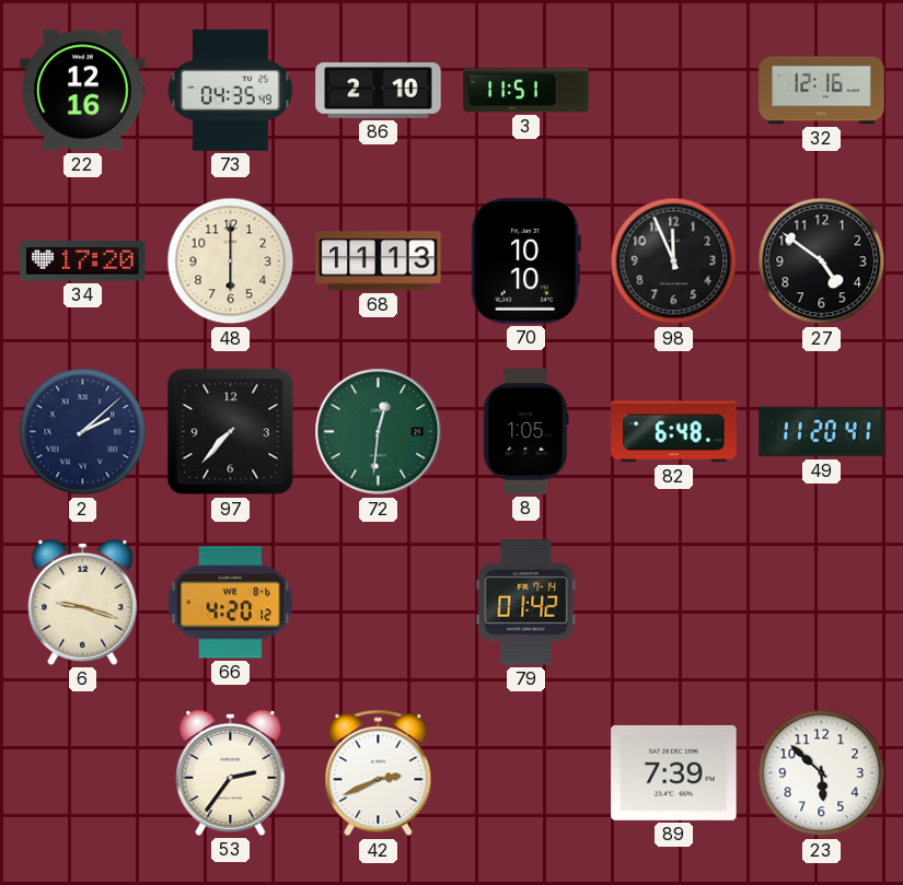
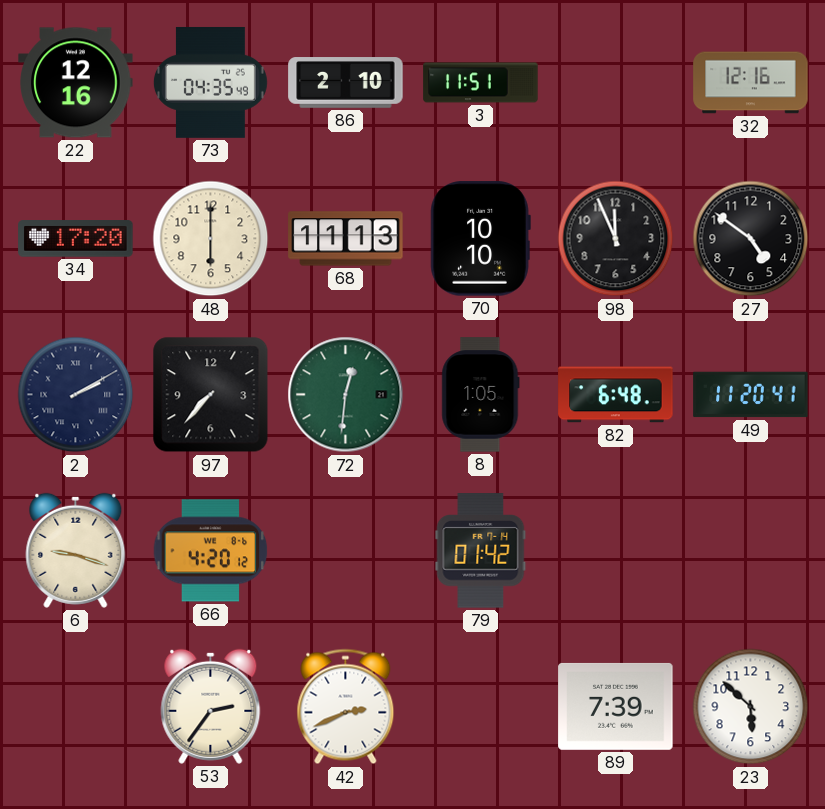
2: 2:08 -> 2:10
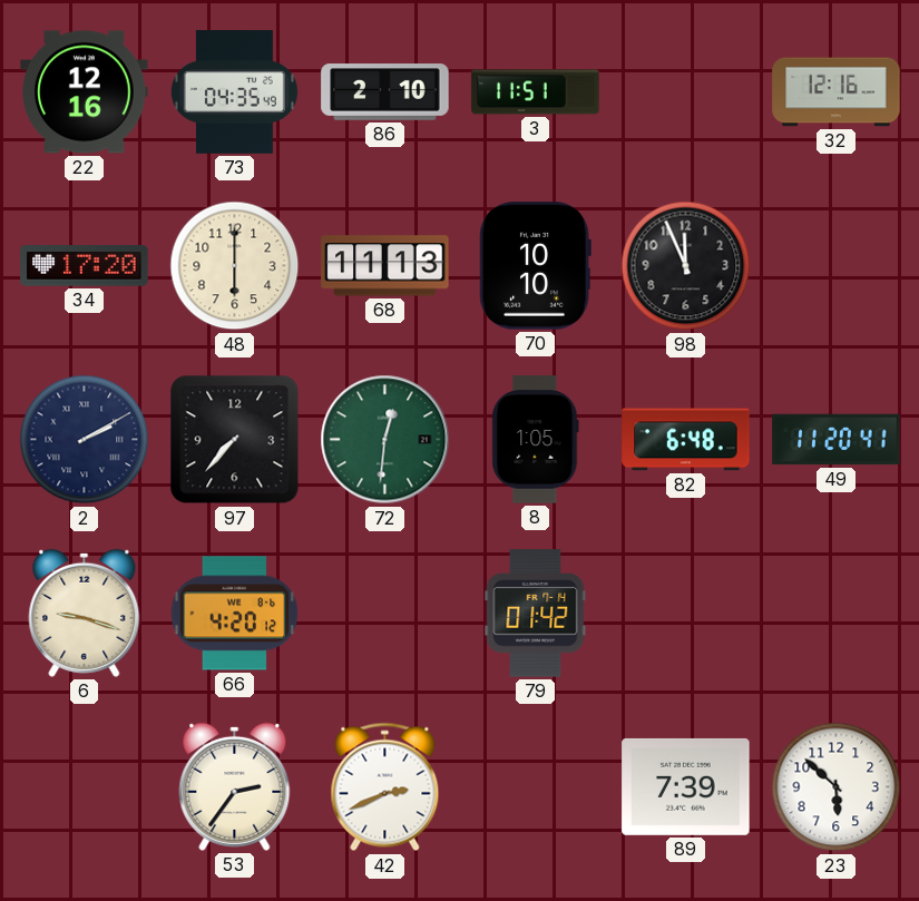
27: 4:51 -> none
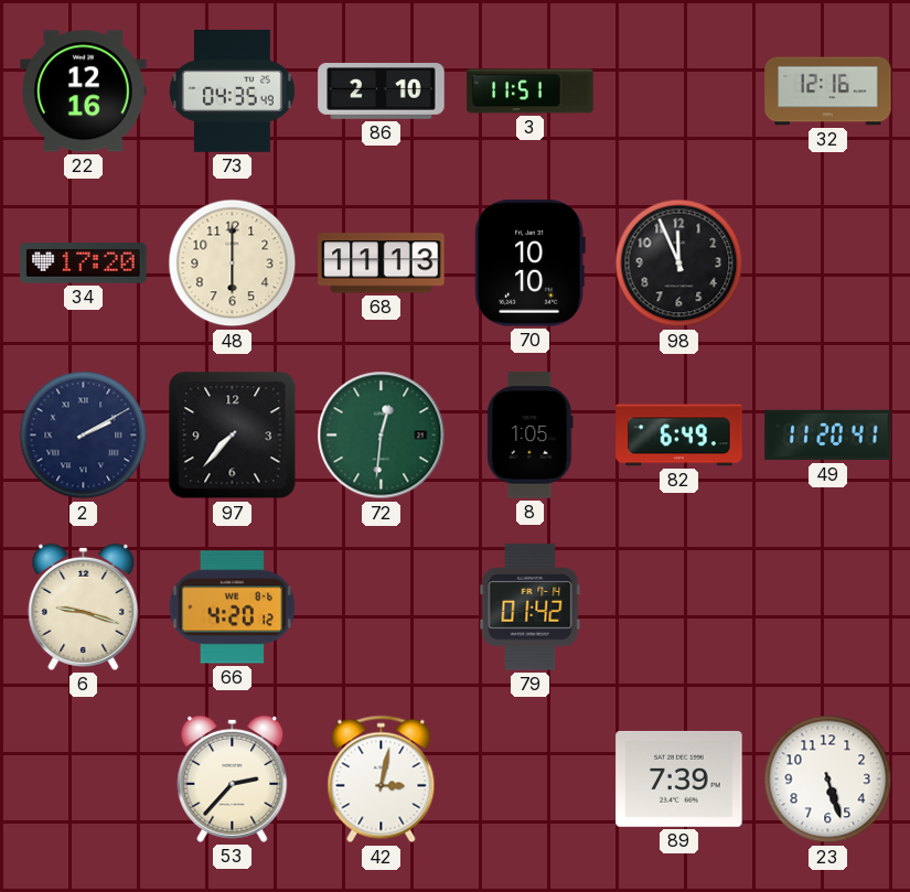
82: 6:48 -> 6:49
53: 2:36 -> 2:37
42: 2:41 -> 3:02
23: 5:52 -> 5:27
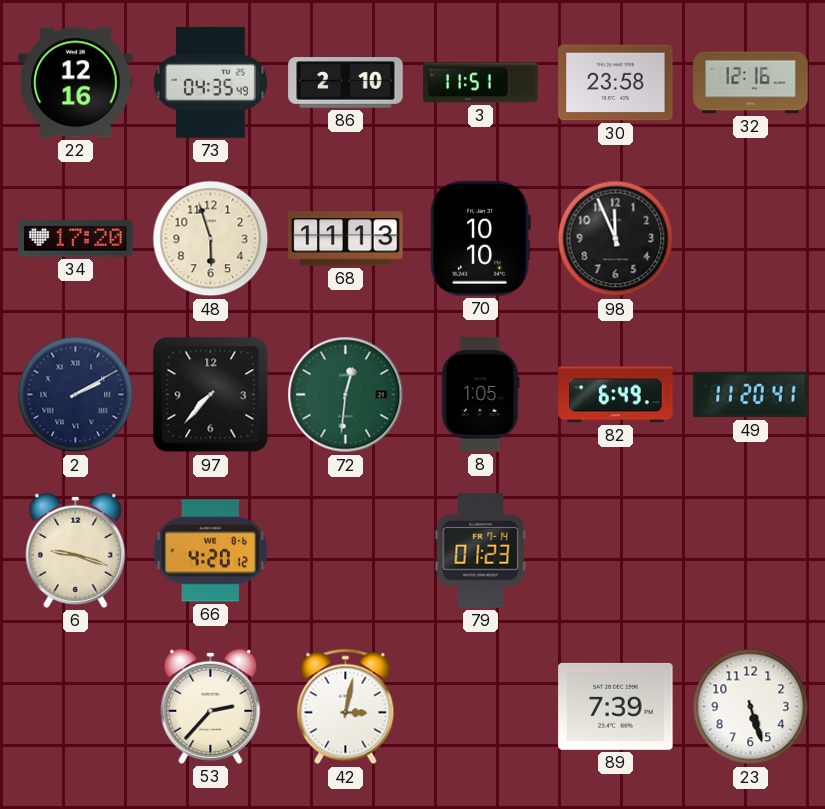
30: none -> 23:58
48: 6:00 -> 5:57
79: 01:42 -> 01:23
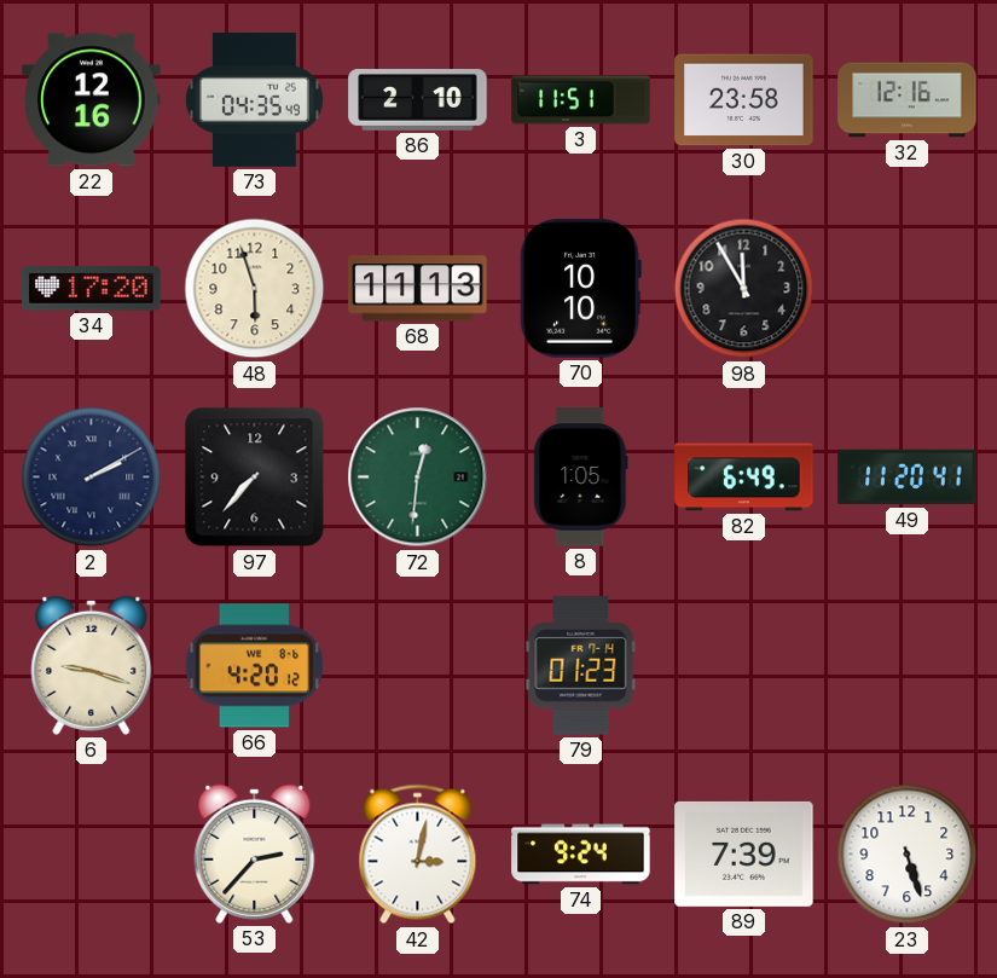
98: 11:56 -> 11:55
74: none -> 9:24
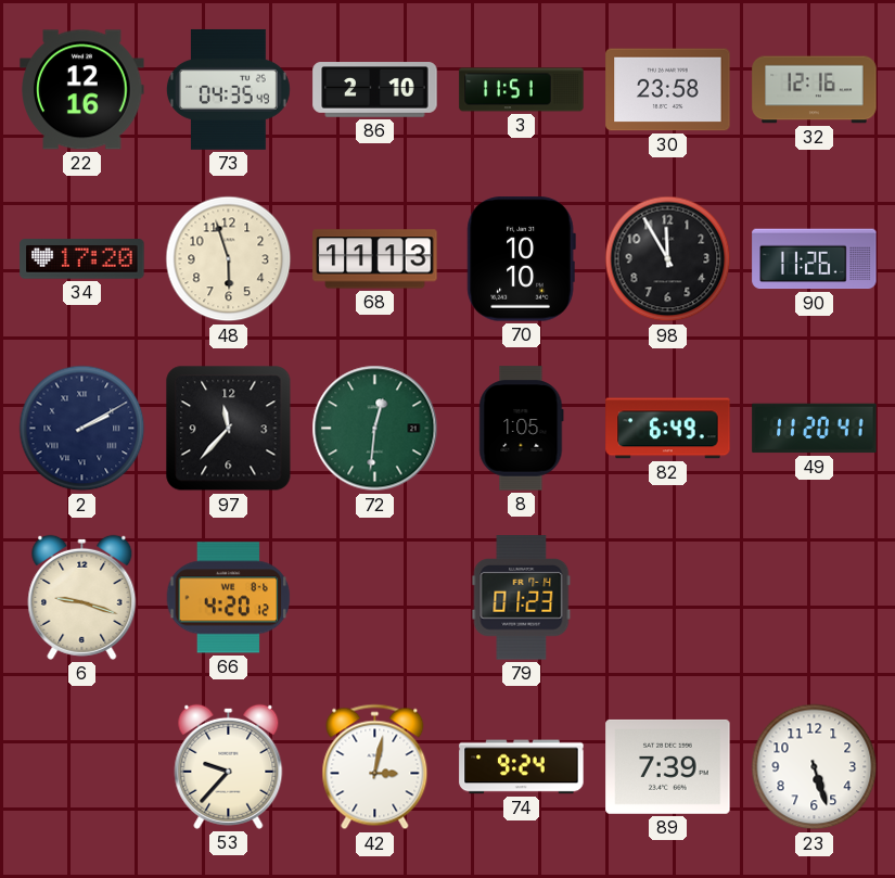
90: none -> 11:26
97: 7:37 -> 11:37
53: 2:37 -> 9:37
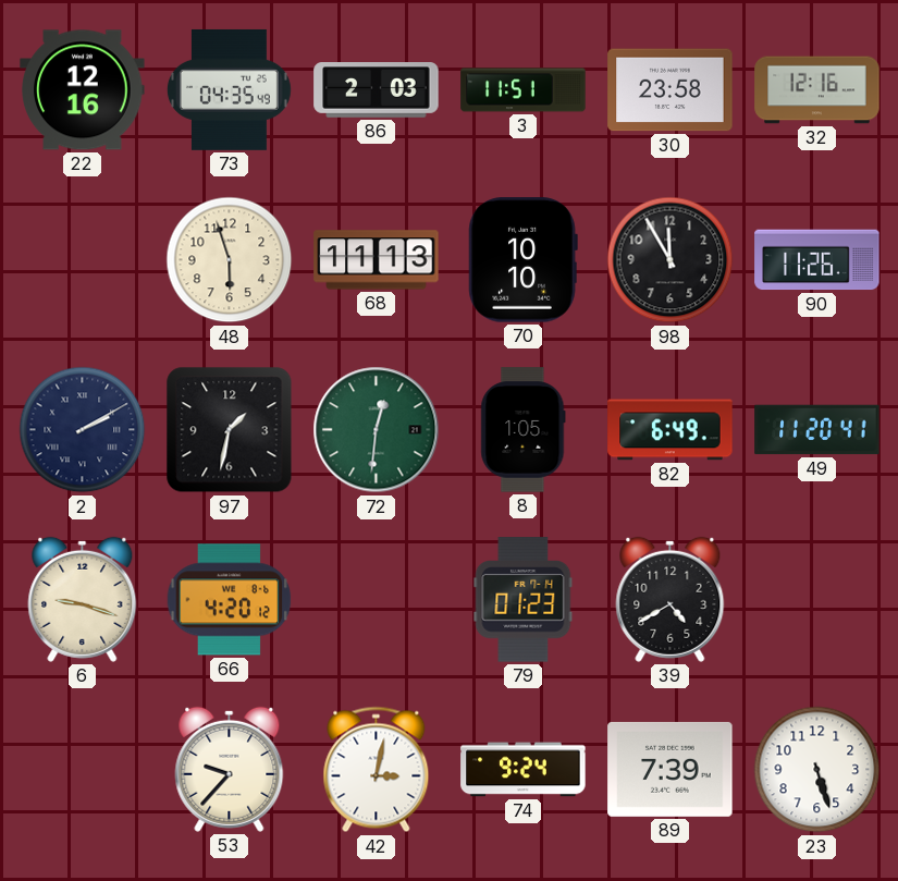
86: 2:10 -> 2:03
34: 17:20 -> none
97: 11:37 -> 1:32
39: none -> 4:40
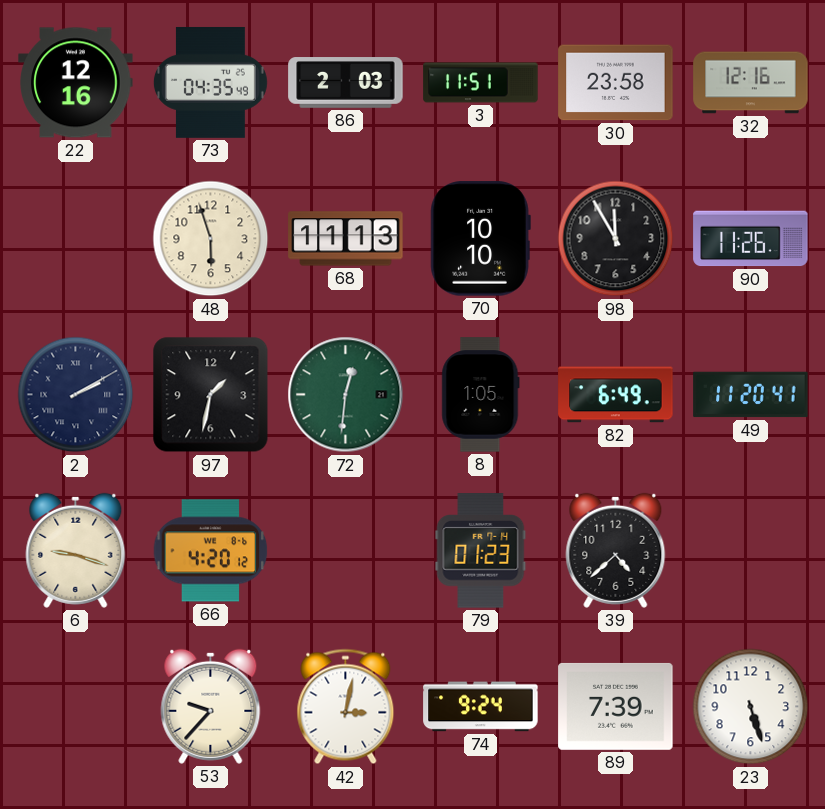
39: 4:40 -> 4:38
